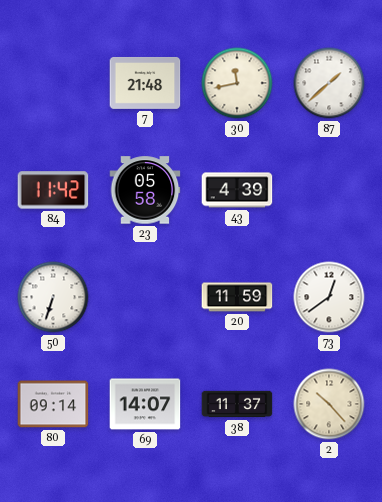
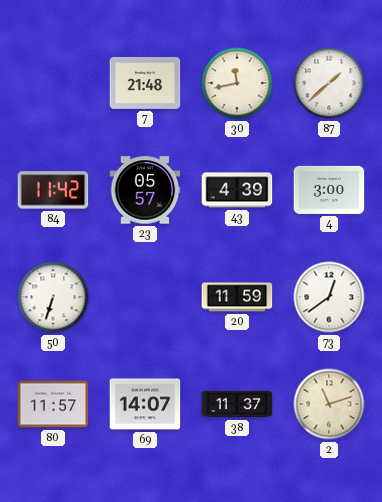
23: 05:58 -> 05:57
4: none -> 3:00
80: 09:14 -> 11:57
2: 10:23 -> 11:12
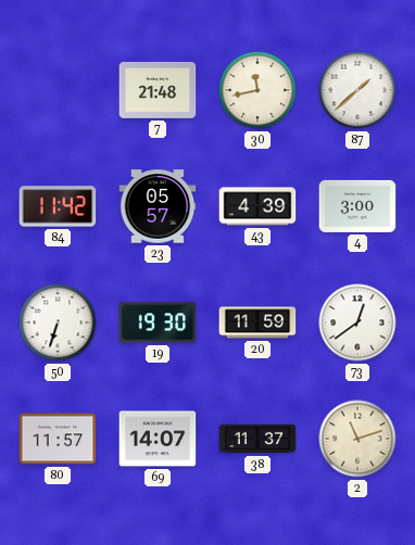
19: none -> 19:30
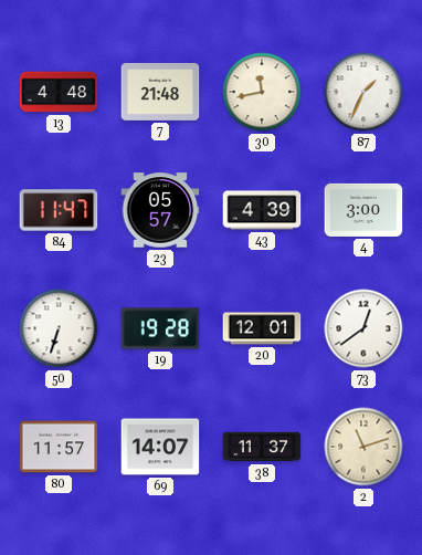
13: none -> 4:48
87: 1:38 -> 1:34
84: 11:42 -> 11:47
19: 19:30 -> 19:28
20: 11:59 -> 12:01
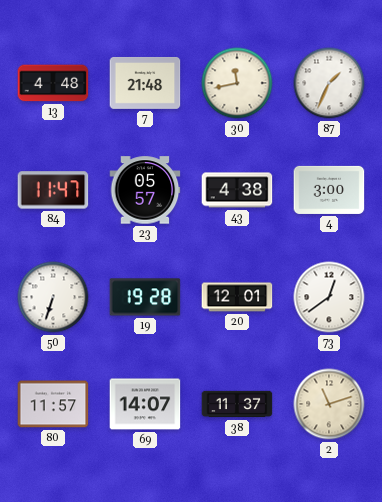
43: 4:39 -> 4:38
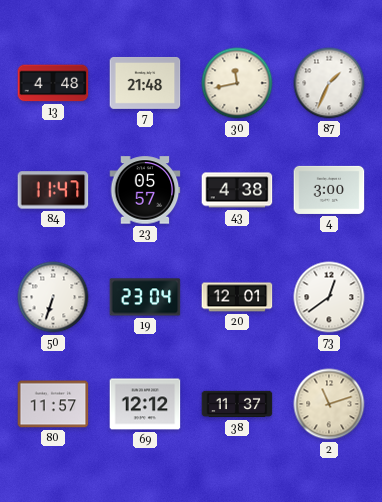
19: 19:28 -> 23:04
69: 14:07 -> 12:12
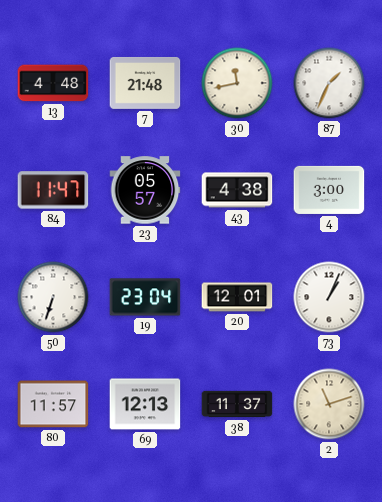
73: 12:39 -> 1:04
69: 12:12 -> 12:13
